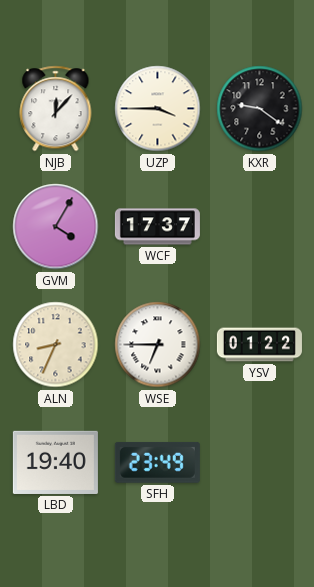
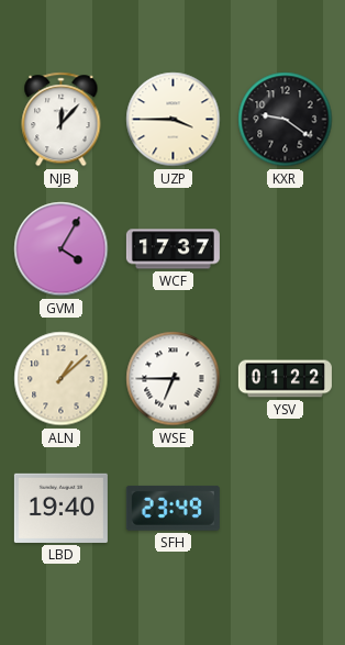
ALN: 8:34 -> 1:08
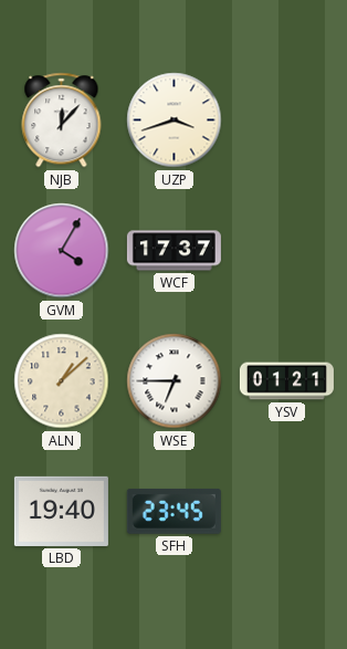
UZP: 3:45 -> 3:42
KXR: 9:21 -> none
YSV: 01:22 -> 01:21
SFH: 23:49 -> 23:45
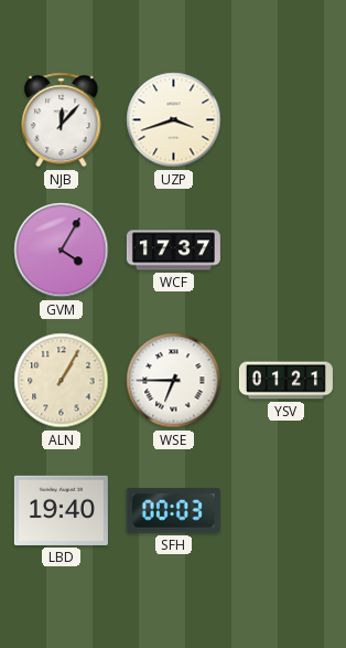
ALN: 1:08 -> 1:05
SFH: 23:45 -> 00:03
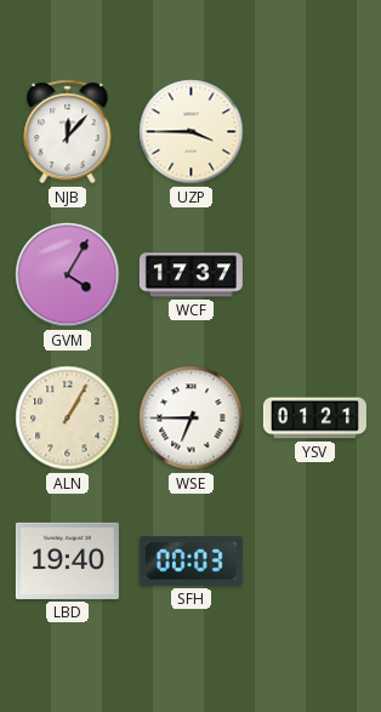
UZP: 3:42 -> 3:45
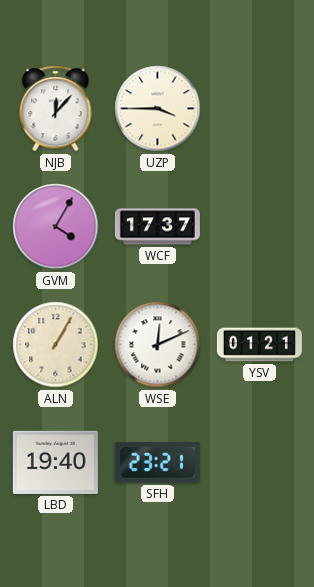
WSE: 6:45 -> 12:11
SFH: 00:03 -> 23:21
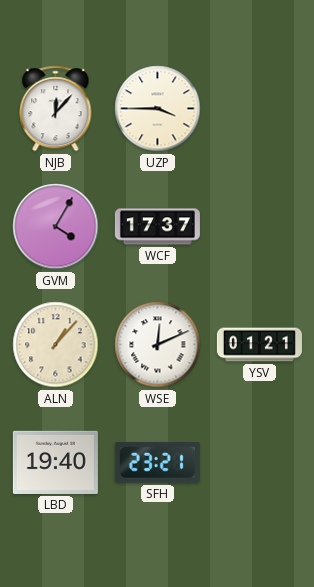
ALN: 1:05 -> 1:07
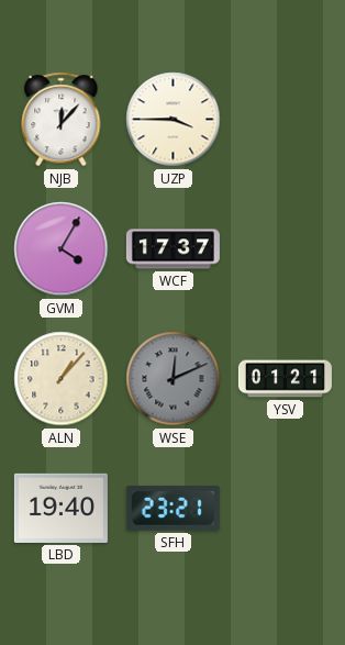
WSE dial: white -> grey
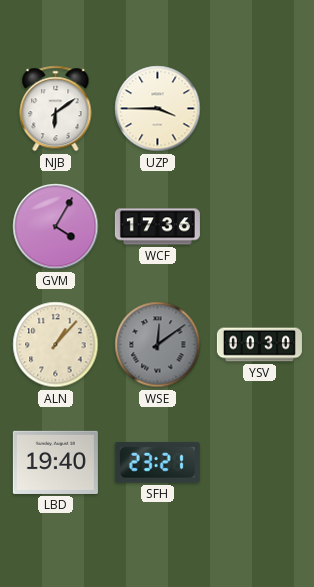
NJB: 12:07 -> 6:09
WCF: 17:37 -> 17:36
WSE: 12:11 -> 12:09
YSV: 01:21 -> 00:30
